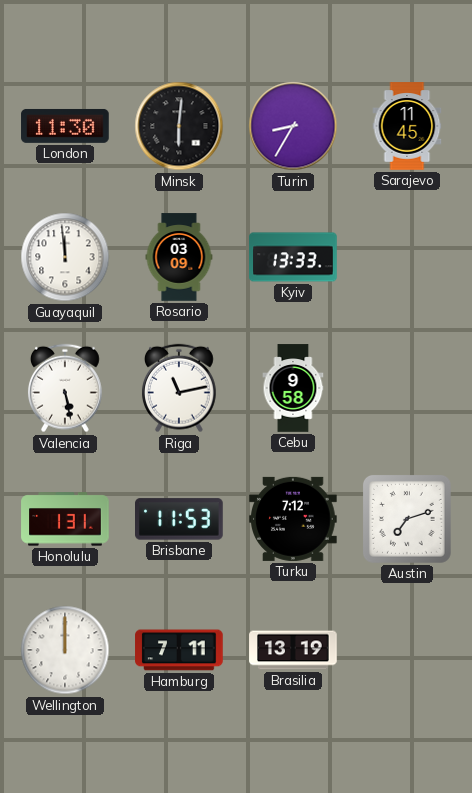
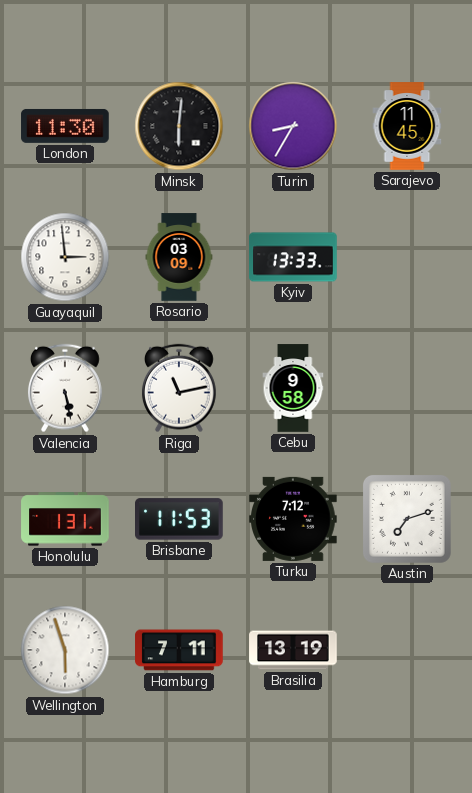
Guayaquil: 11:59 -> 2:59
Wellington: 12:00 -> 5:57
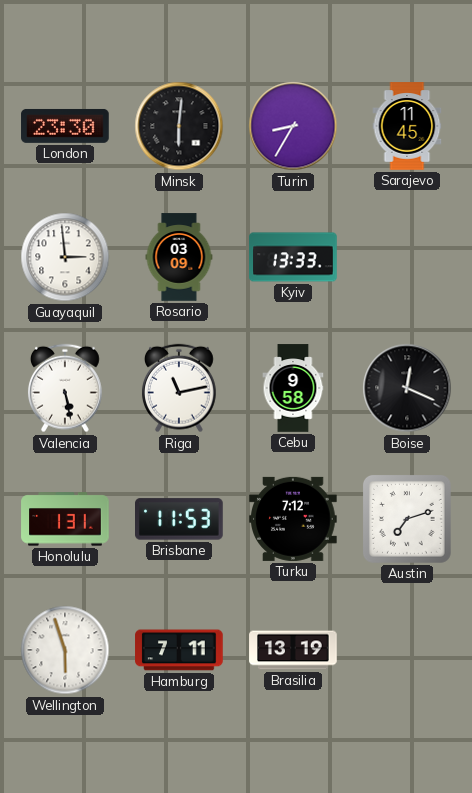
London: 11:30 -> 23:30
Boise: none -> 12:19
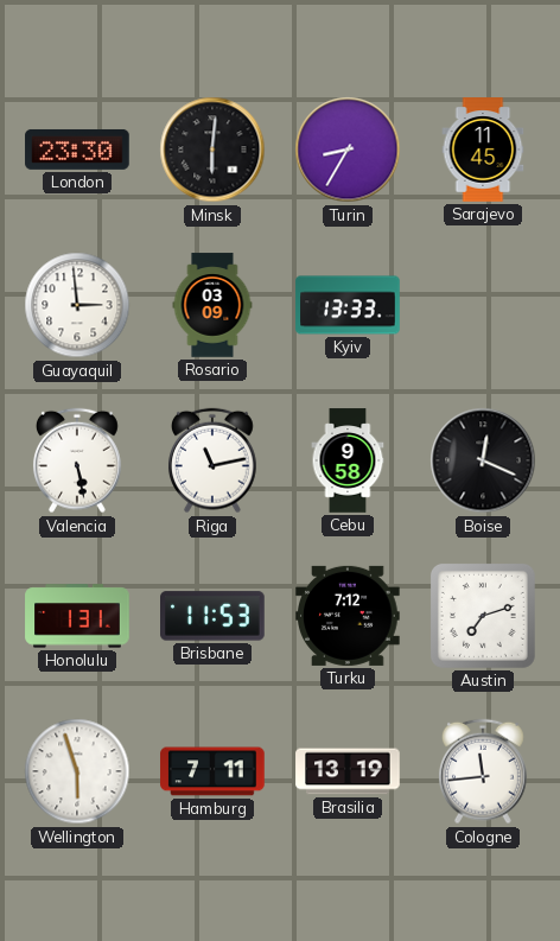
Cologne: none -> 11:44
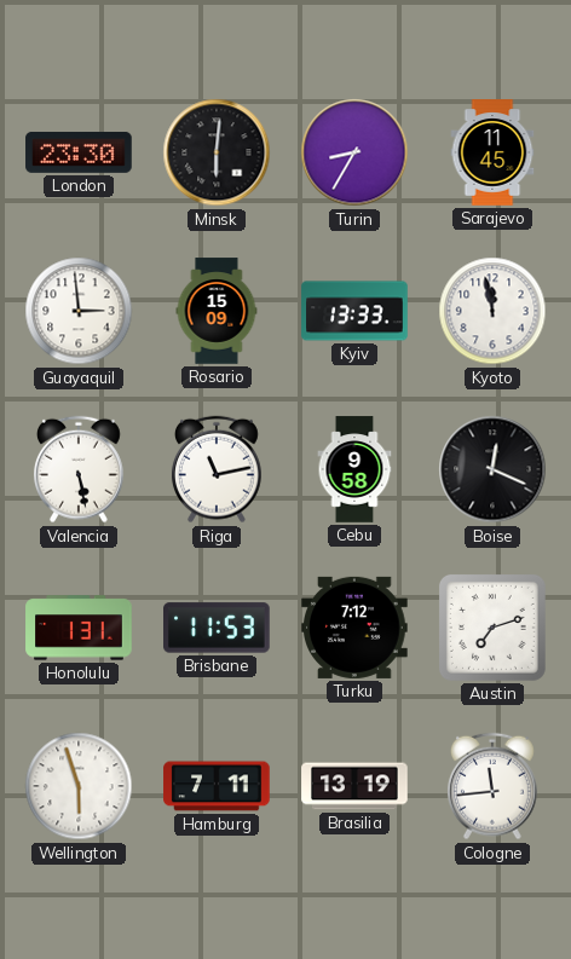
Rosario: 03:09 -> 15:09
Kyoto: none -> 11:58
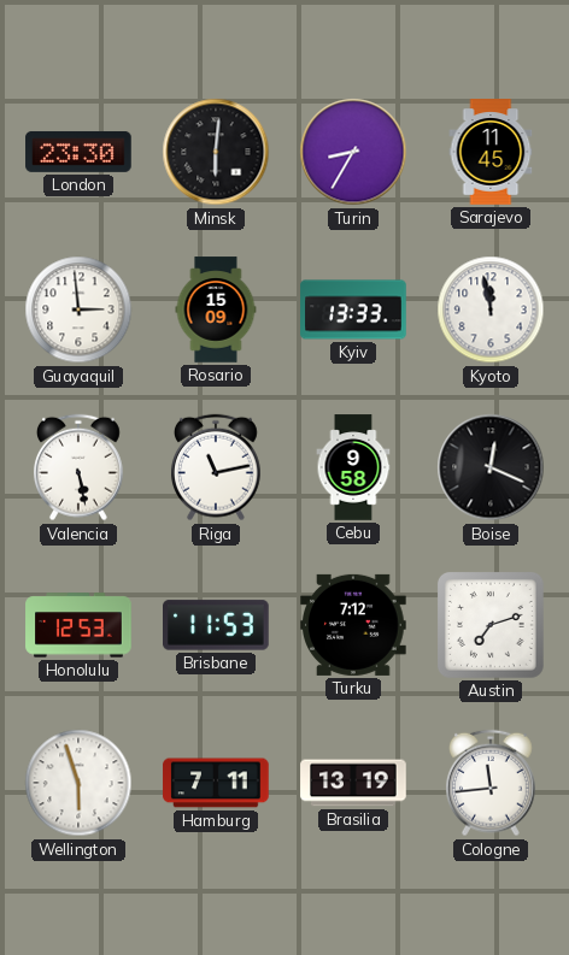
Honolulu: 1:31 -> 12:53
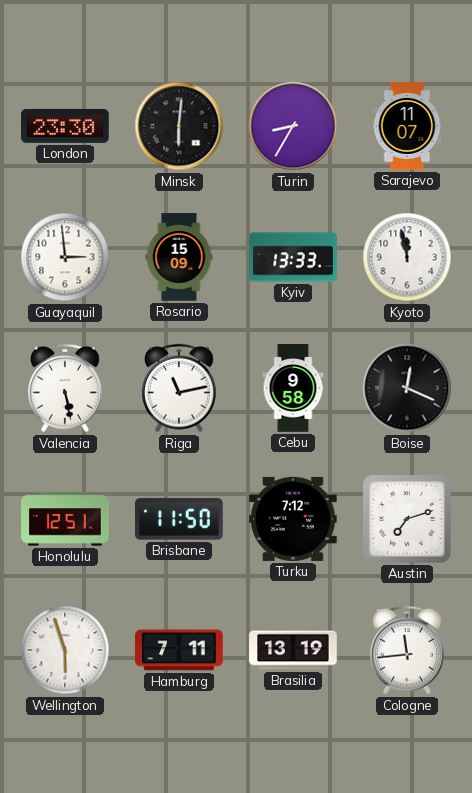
Sarajevo: 11:45 -> 11:07
Honolulu: 12:53 -> 12:51
Brisbane: 11:53 -> 11:50
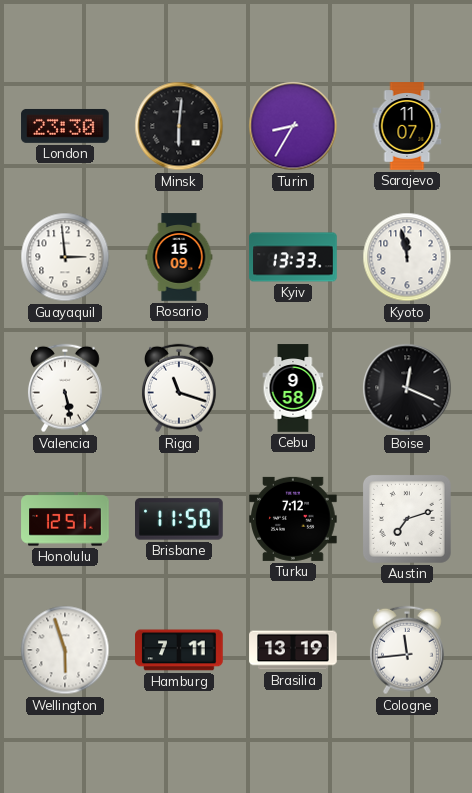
Riga: 11:13 -> 11:18
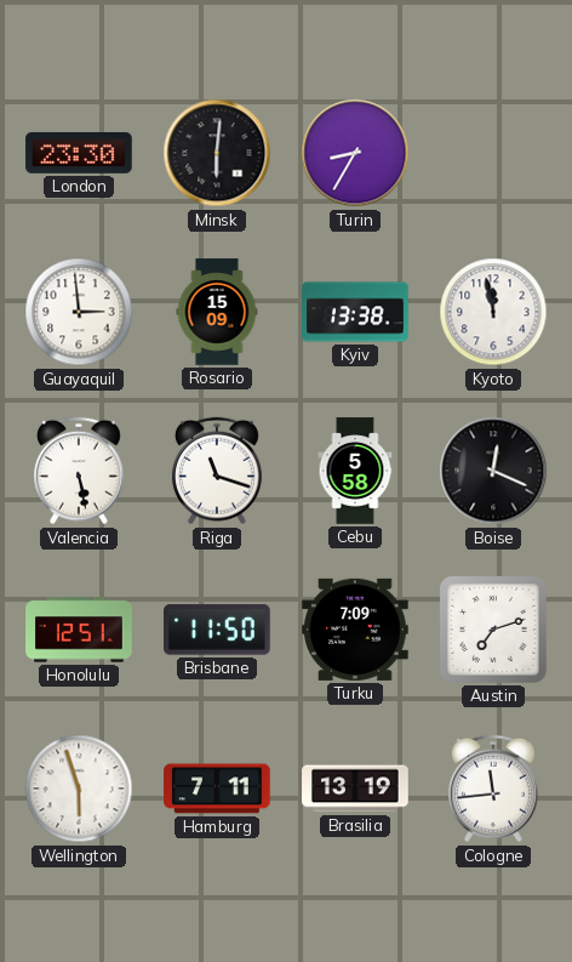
Sarajevo: 11:07 -> none
Kyiv: 13:33 -> 13:38
Cebu: 9:58 -> 5:58
Turku: 7:12 -> 7:09
